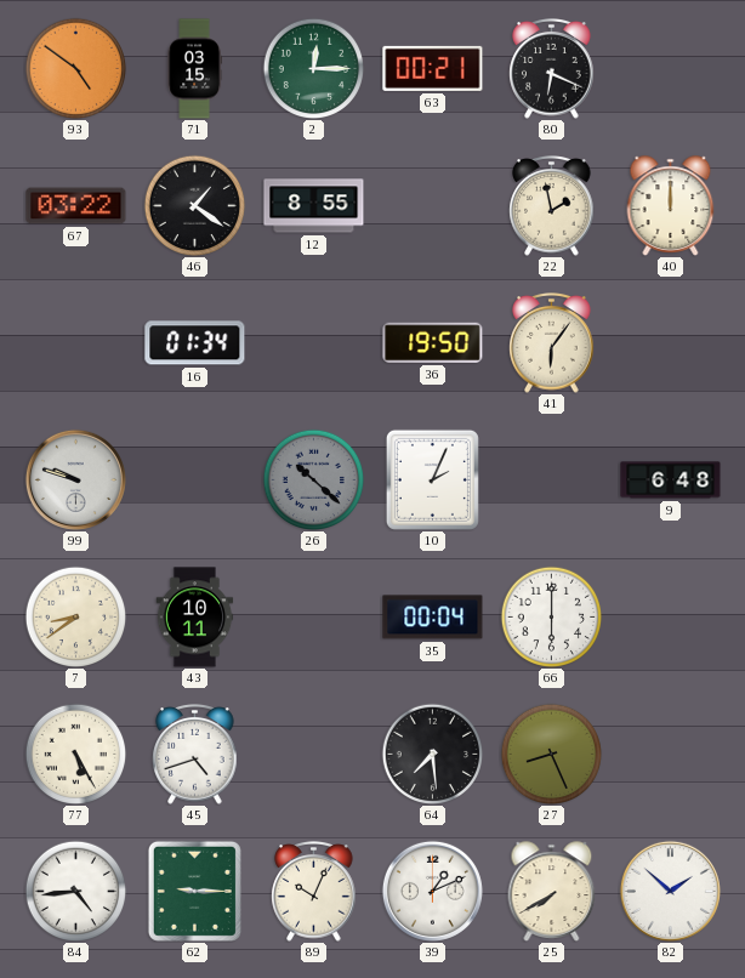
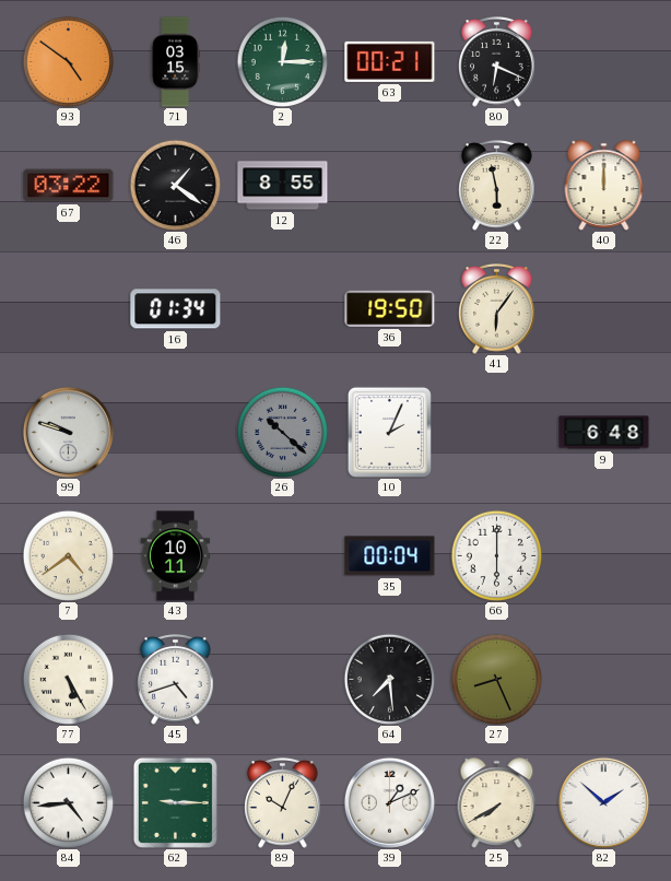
22: 1:58 -> 5:58
7: 8:39 -> 4:39
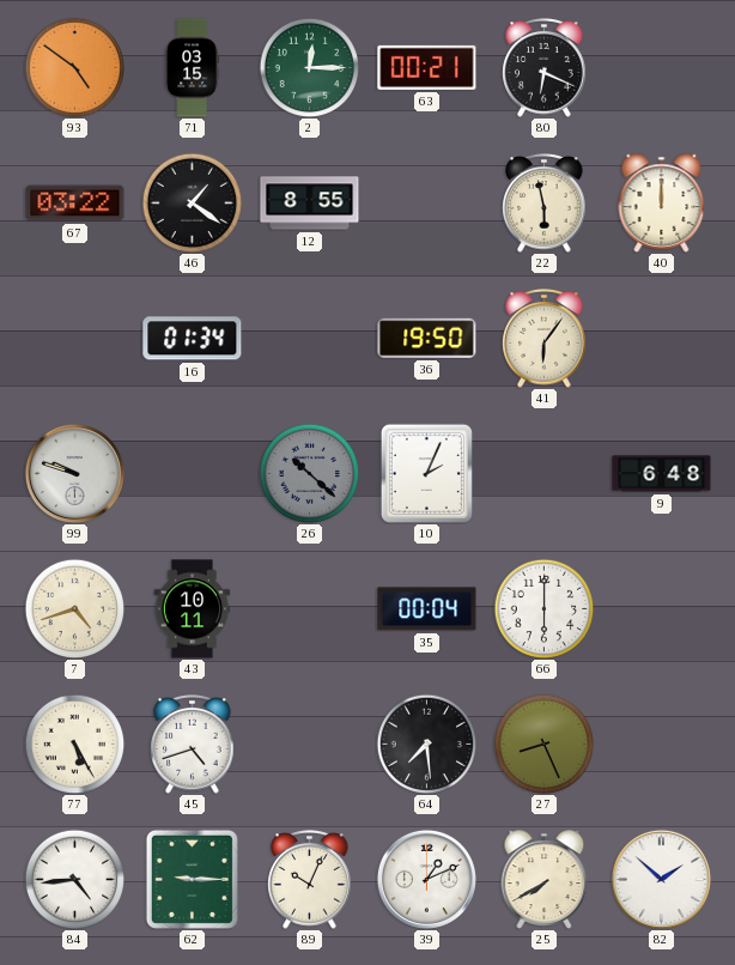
7: 4:39 -> 4:42
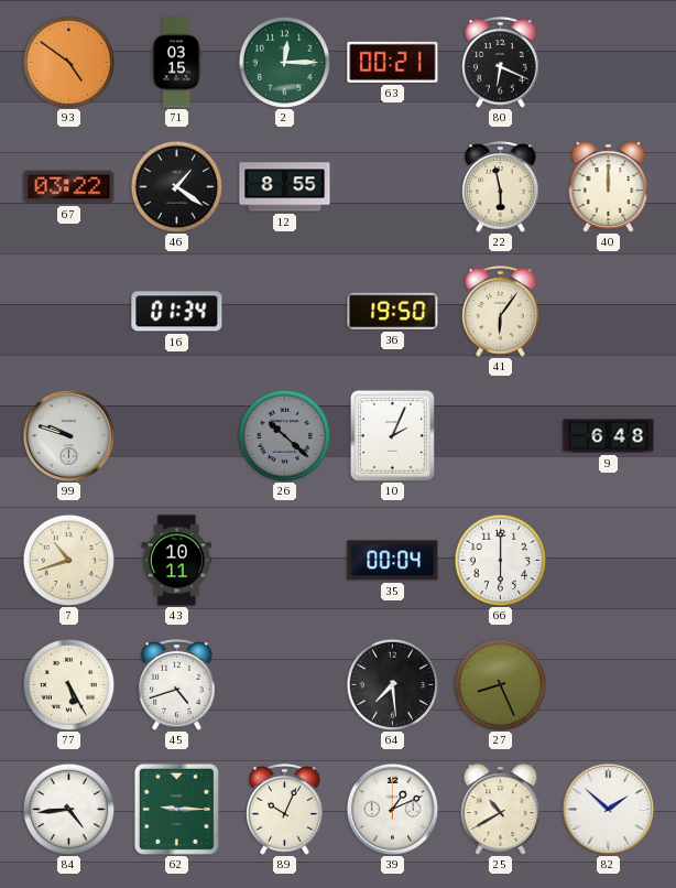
7: 4:42 -> 10:42
25: 7:40 -> 10:40
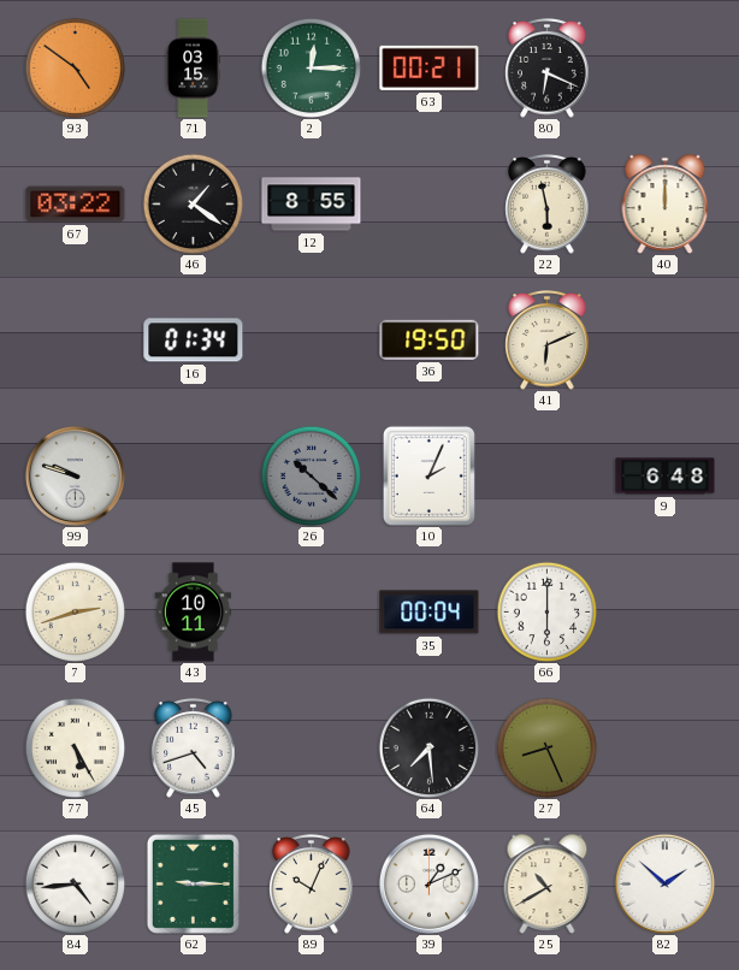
41: 6:06 -> 6:11
7: 10:42 -> 2:42
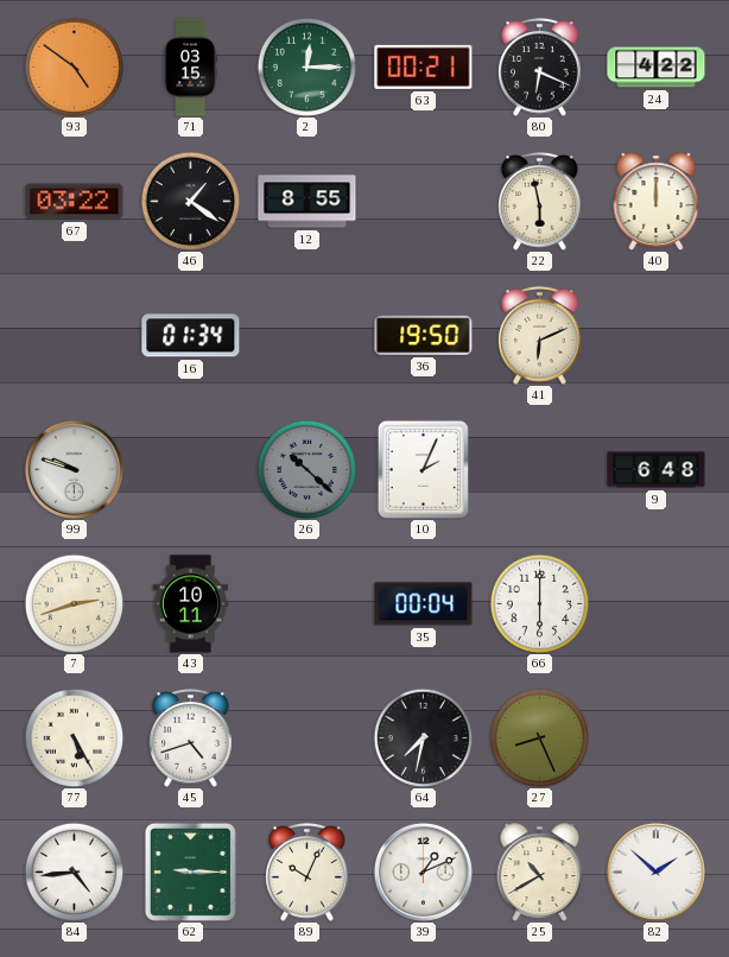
24: none -> 4:22
64: 7:29 -> 7:32
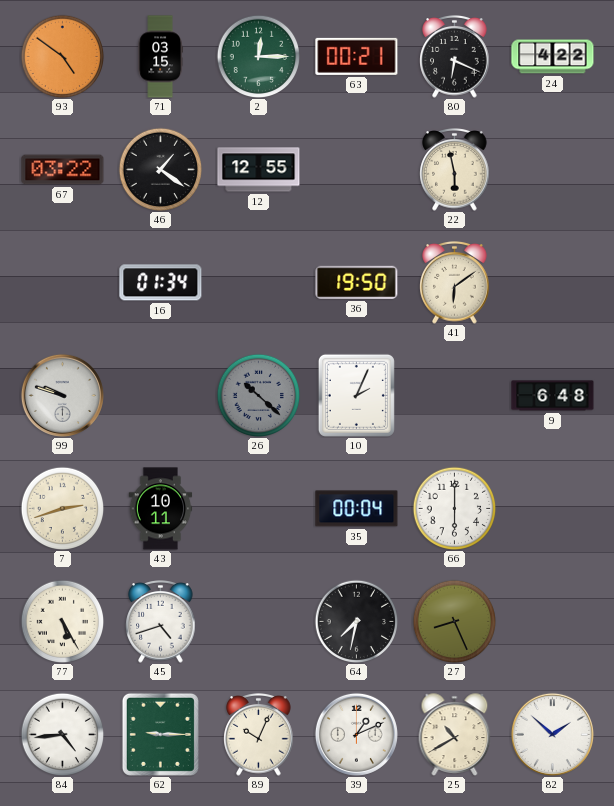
12: 8:55 -> 12:55
40: 12:00 -> none
41: 6:11 -> 6:09
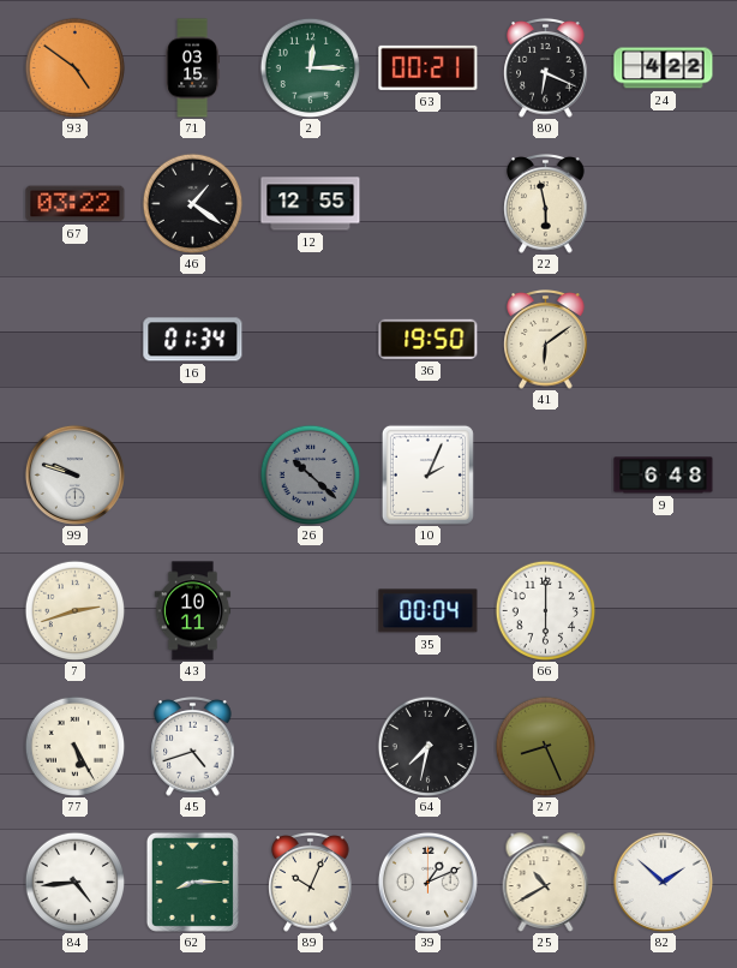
62: 9:15 -> 8:15
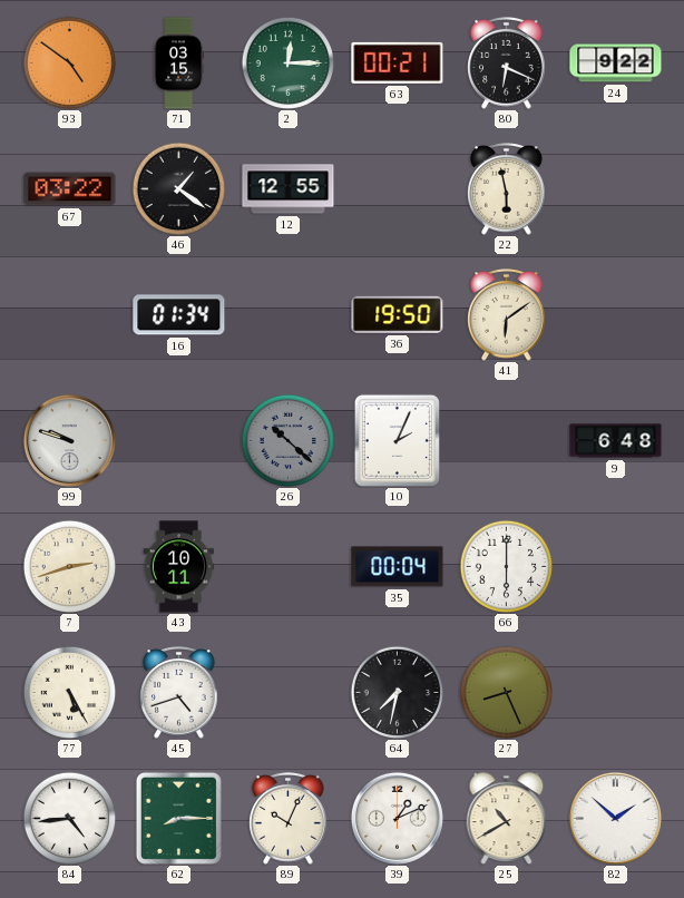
24: 4:22 -> 9:22
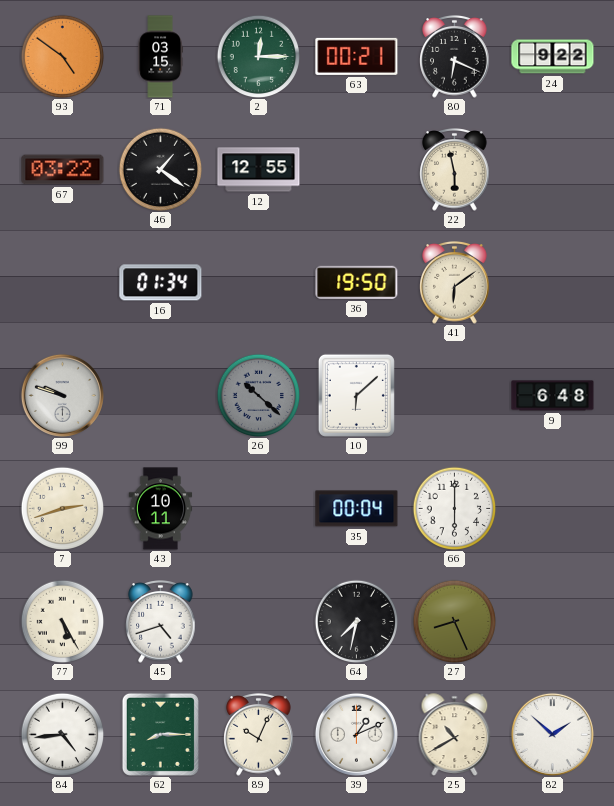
10: 2:04 -> 6:08
